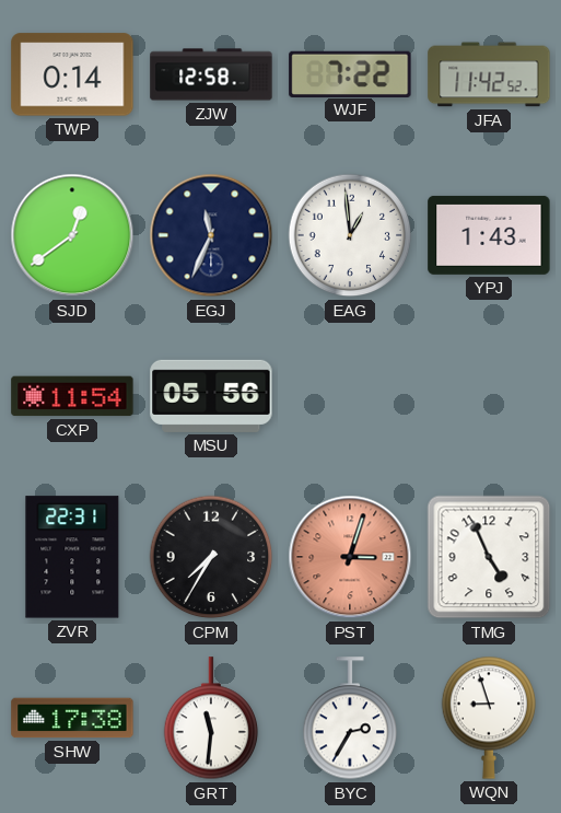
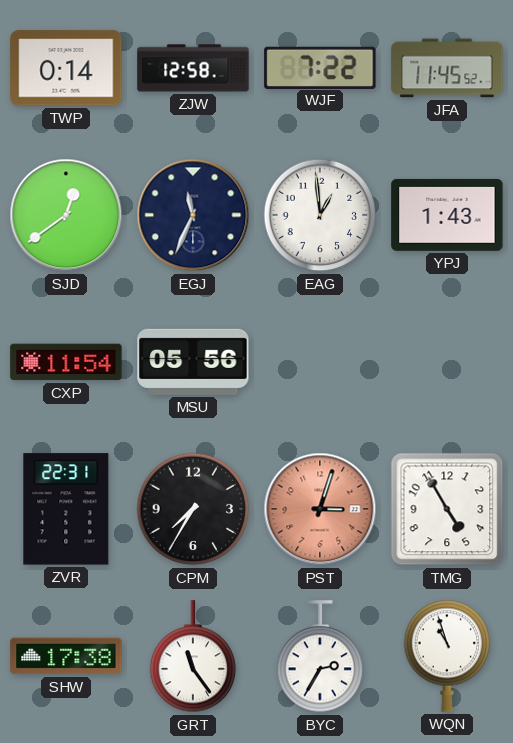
JFA: 11:42 -> 11:45
TMG: 4:56 -> 4:55
GRT: 11:31 -> 11:24
WQN: 8:57 -> 10:57
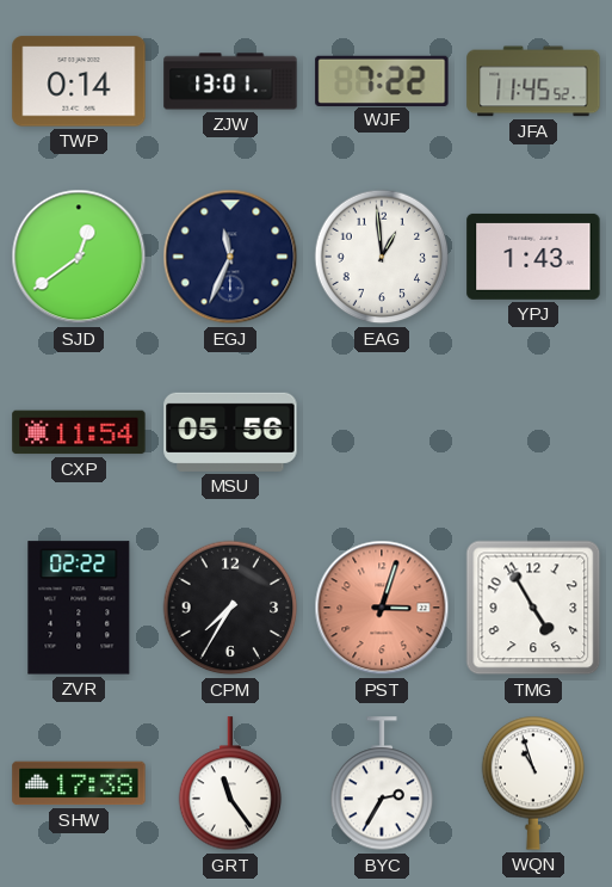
ZJW: 12:58 -> 13:01
ZVR: 22:31 -> 02:22
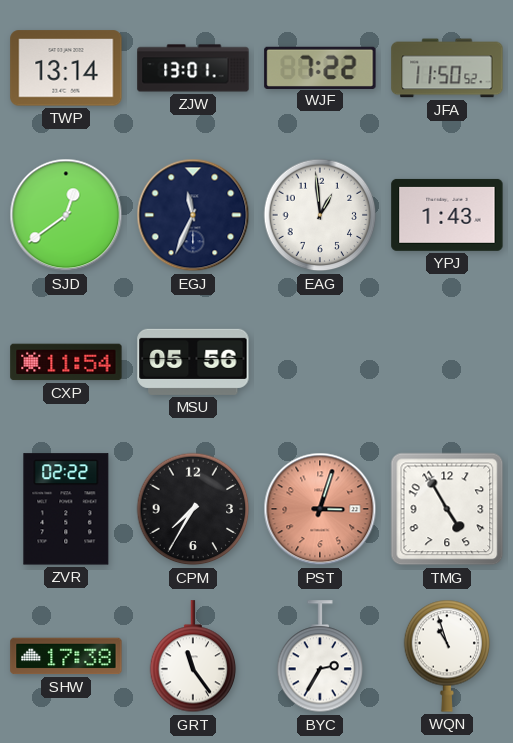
TWP: 0:14 -> 13:14
JFA: 11:45 -> 11:50
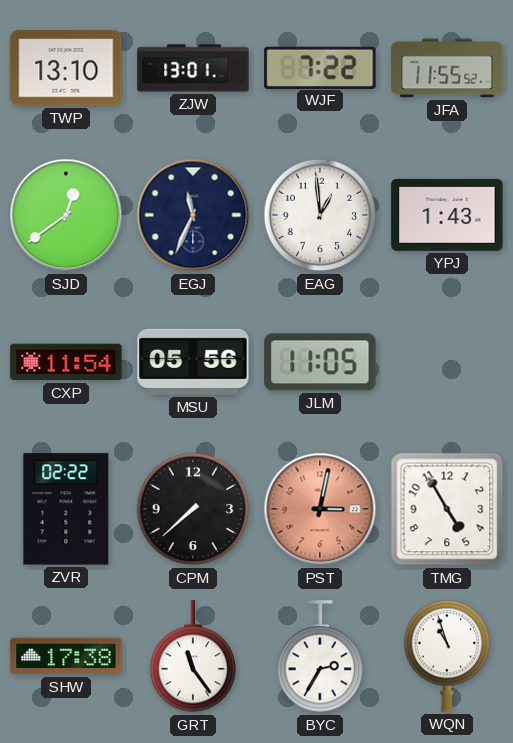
TWP: 13:14 -> 13:10
JFA: 11:50 -> 11:55
JLM: none -> 11:05
CPM: 7:35 -> 7:38
PST: 3:03 -> 3:02
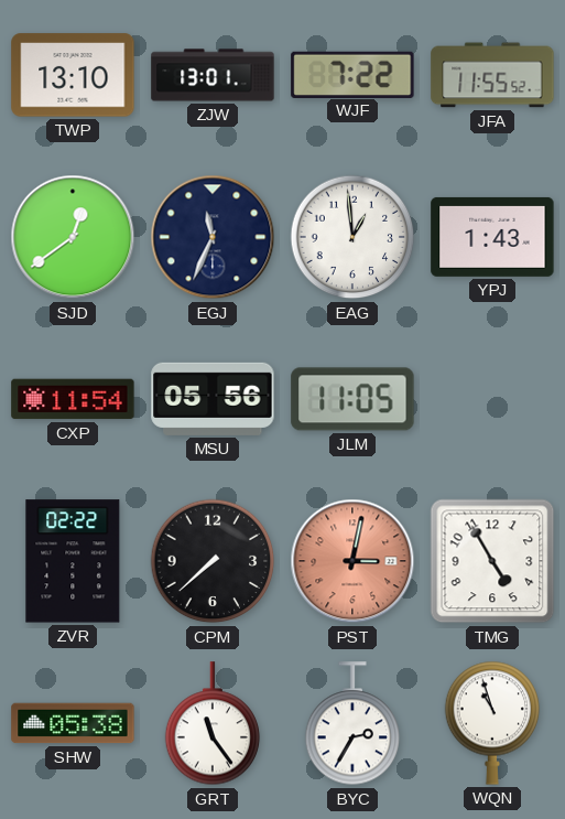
SHW: 17:38 -> 05:38
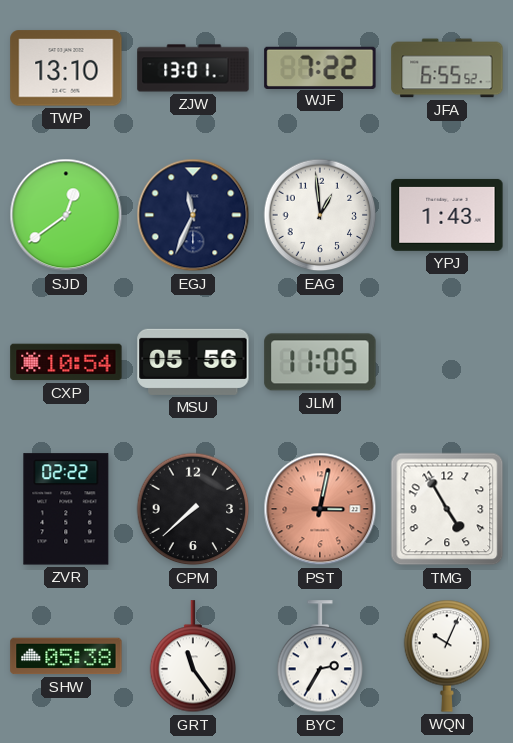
JFA: 11:55 -> 6:55
CXP: 11:54 -> 10:54
WQN: 10:57 -> 10:04
